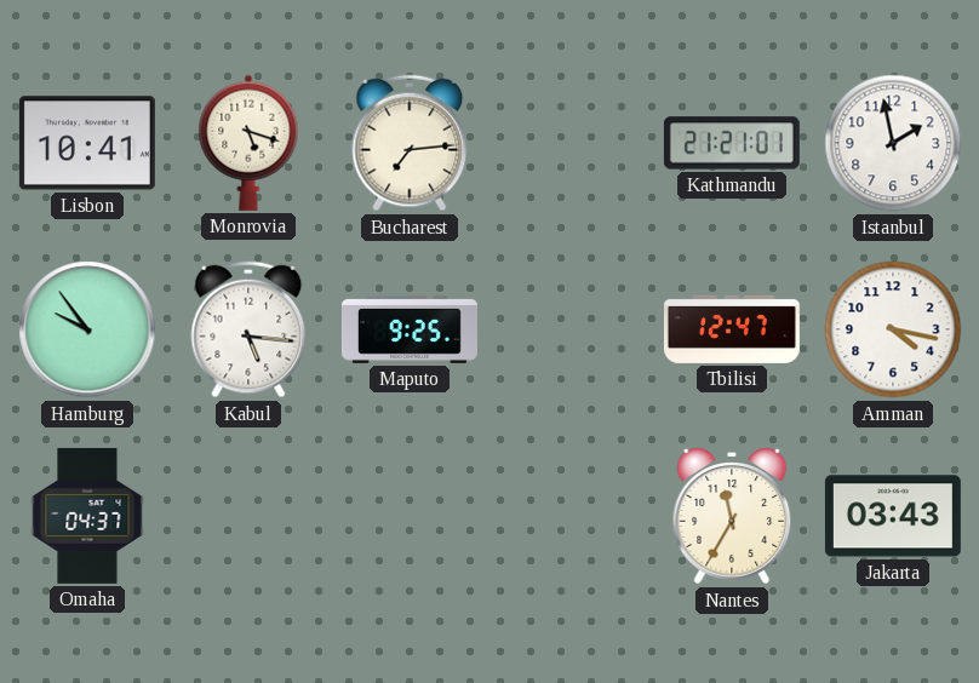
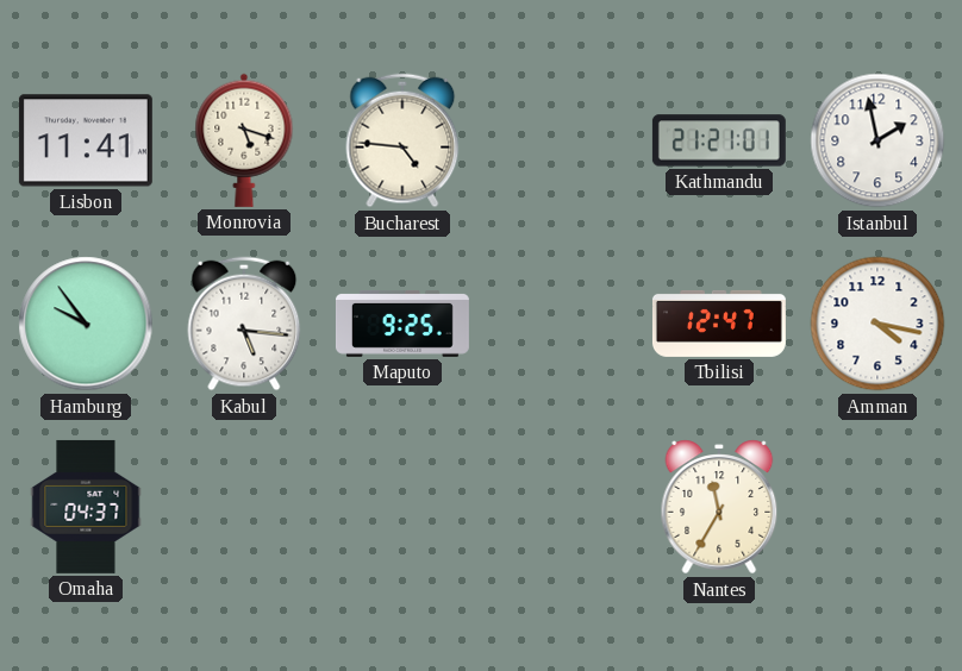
Lisbon: 10:41 -> 11:41
Bucharest: 7:14 -> 4:46
Jakarta: 03:43 -> none
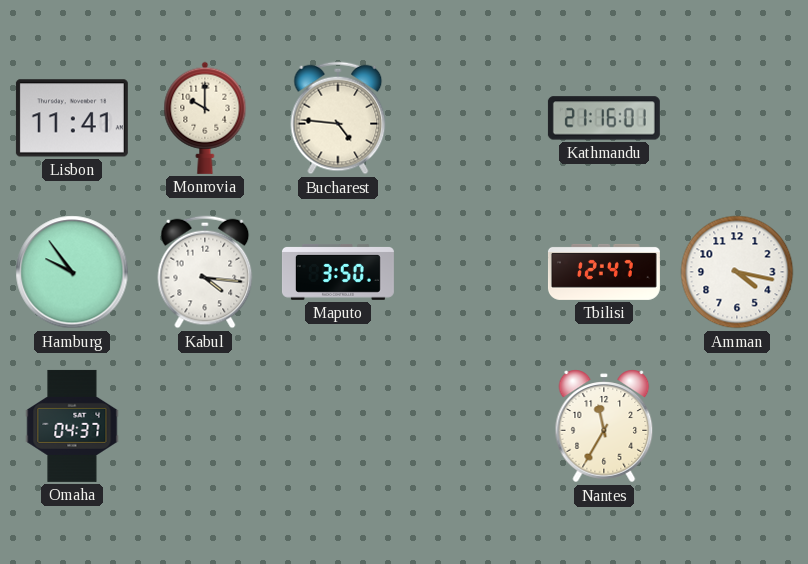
Monrovia: 5:18 -> 10:00
Kathmandu: 21:21 -> 21:16
Istanbul: 1:58 -> none
Kabul: 5:16 -> 4:16
Maputo: 9:25 -> 3:50
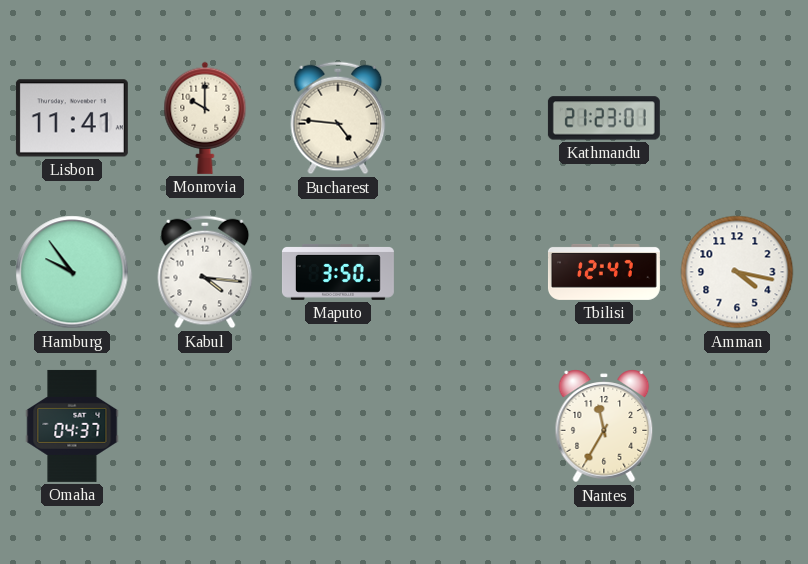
Kathmandu: 21:16 -> 21:23
